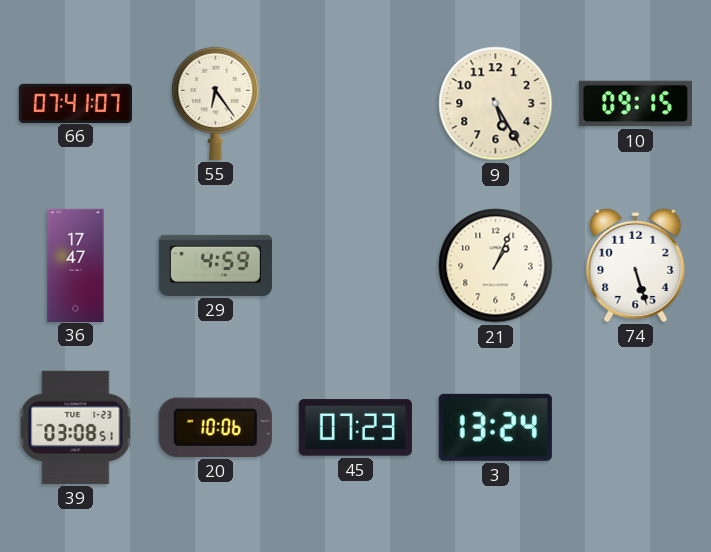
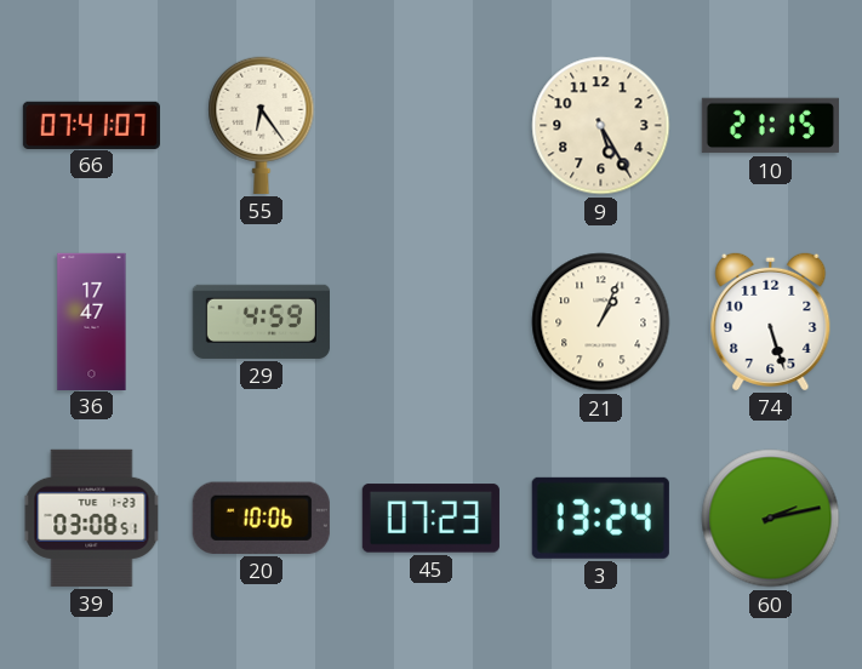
10: 09:15 -> 21:15
60: none -> 2:13
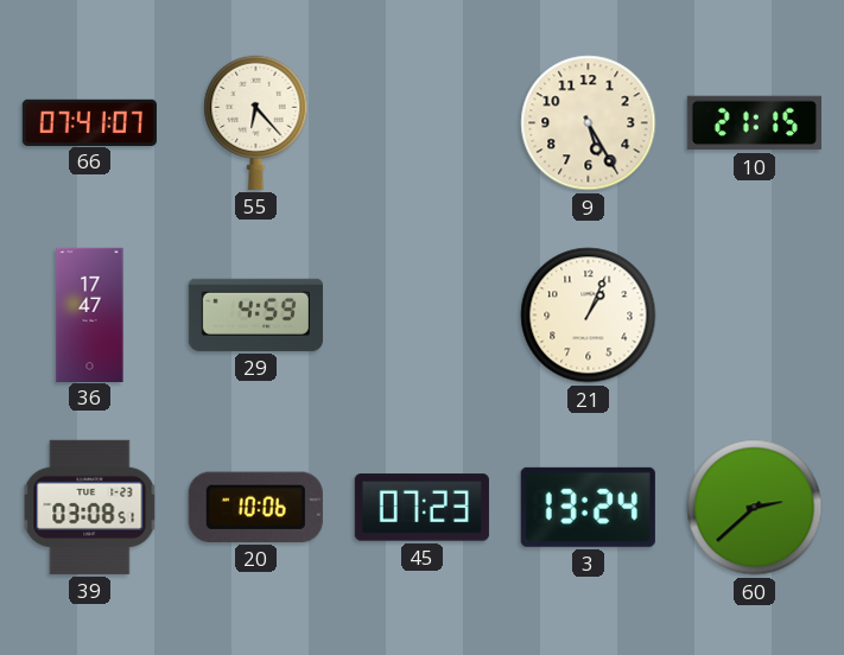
55: 6:24 -> 6:23
74: 5:27 -> none
60: 2:13 -> 2:38
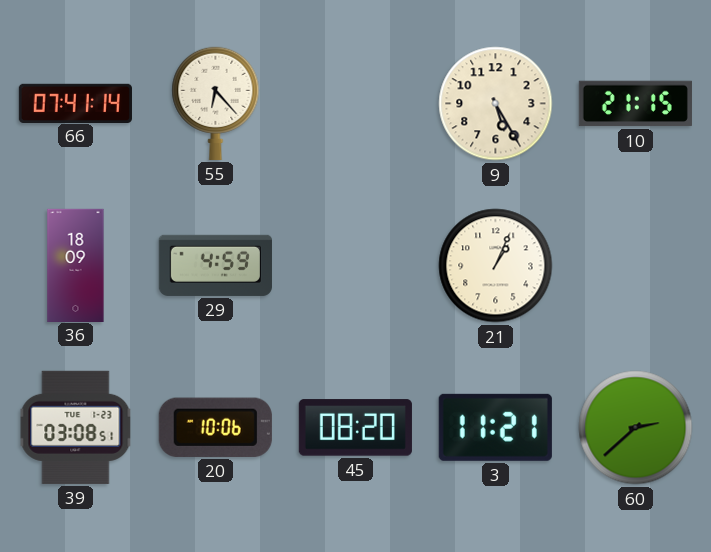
66: 07:41:07 -> 07:41:14
36: 17:47 -> 18:09
45: 07:23 -> 08:20
3: 13:24 -> 11:21
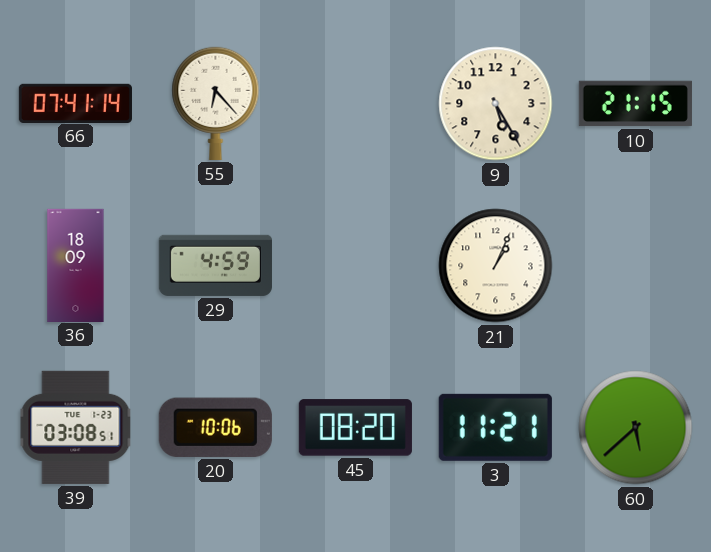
60: 2:38 -> 5:38
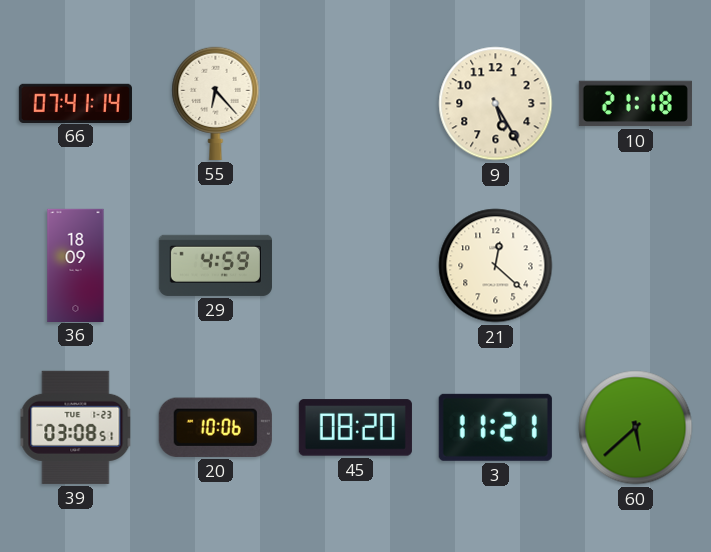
10: 21:15 -> 21:18
21: 1:04 -> 12:22
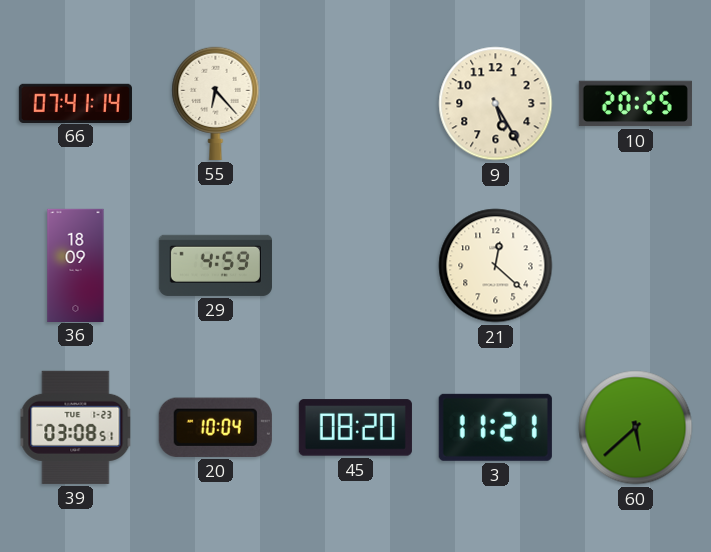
10: 21:18 -> 20:25
20: 10:06 -> 10:04
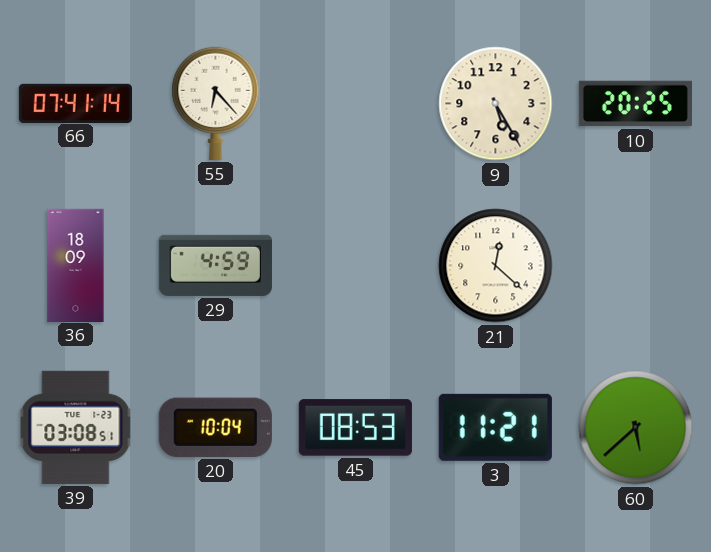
45: 08:20 -> 08:53
